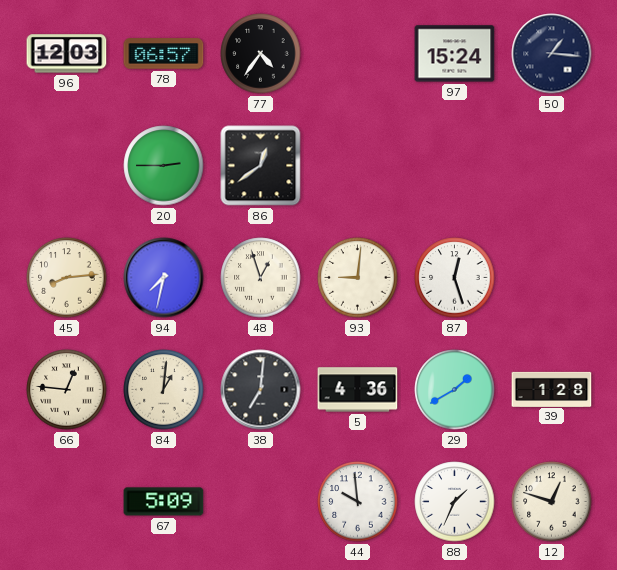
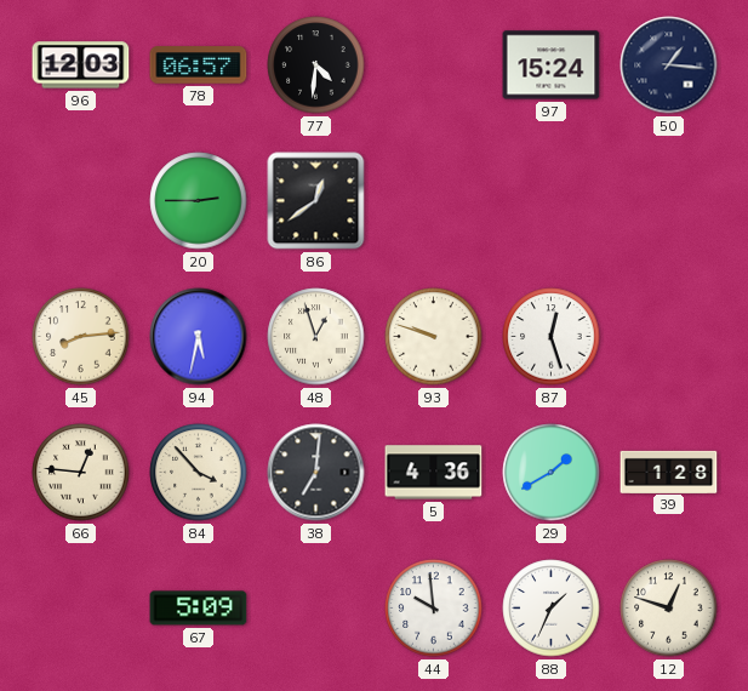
77: 4:36 -> 4:31
94: 7:32 -> 5:32
93: 9:01 -> 9:48
84: 1:01 -> 3:53
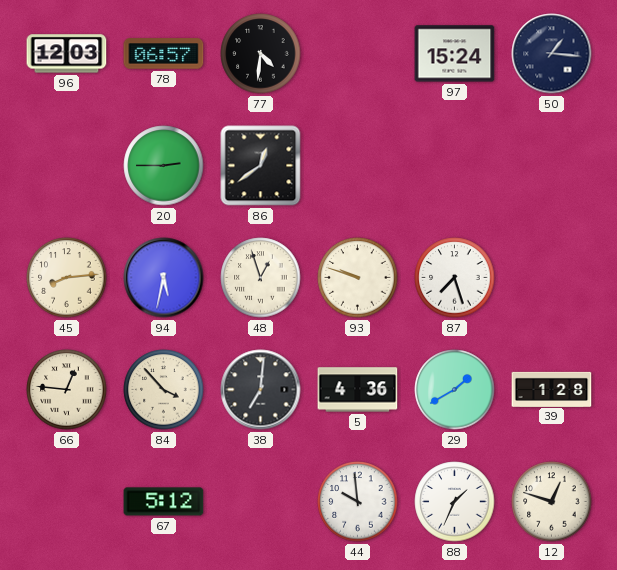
87: 12:27 -> 7:27
67: 5:09 -> 5:12
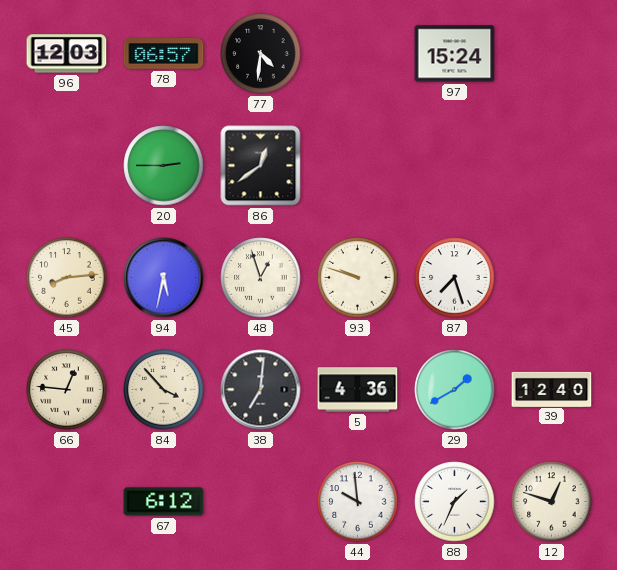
50: 1:16 -> none
39: 1:28 -> 12:40
67: 5:12 -> 6:12
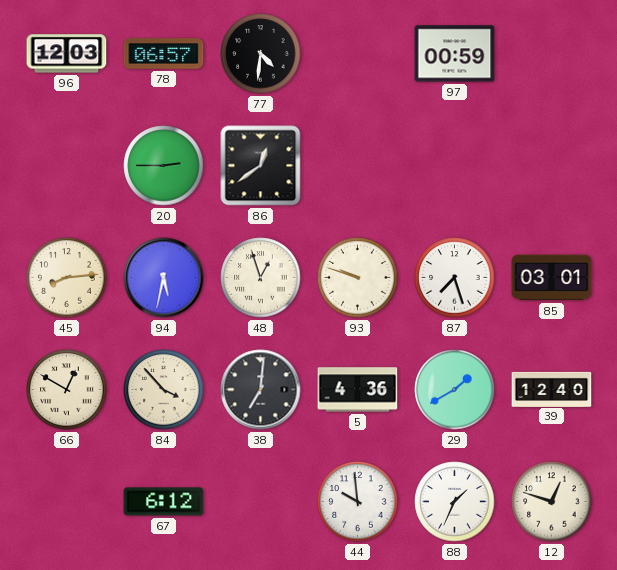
97: 15:24 -> 00:59
85: none -> 03:01
66: 12:46 -> 12:50
